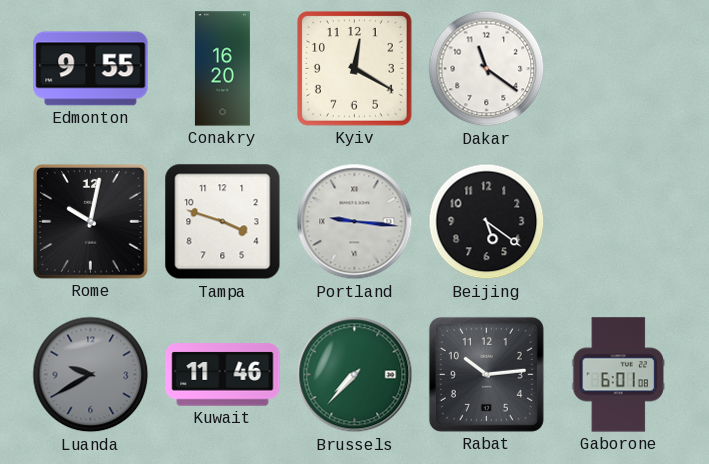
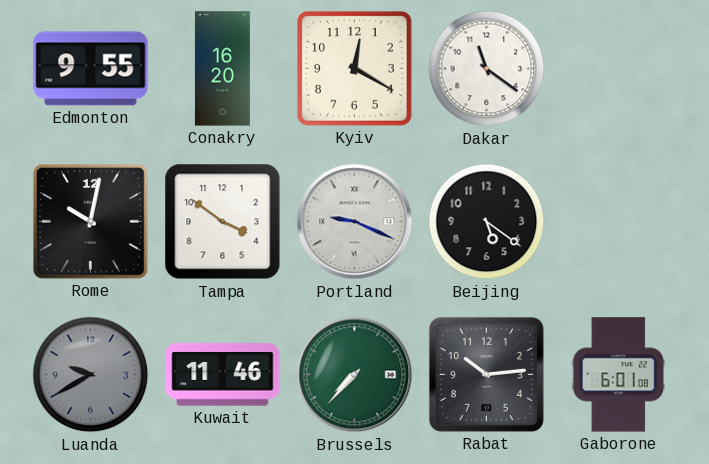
Tampa: 3:48 -> 3:51
Portland: 9:16 -> 9:19
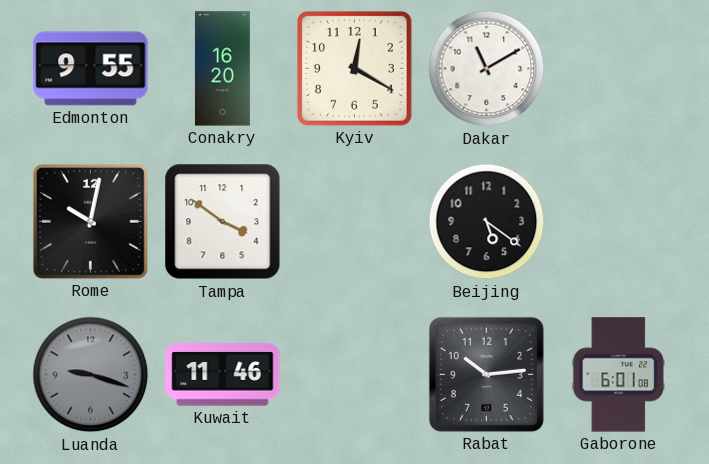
Dakar: 11:21 -> 11:10
Portland: 9:19 -> none
Luanda: 9:40 -> 9:18
Brussels: 7:37 -> none
